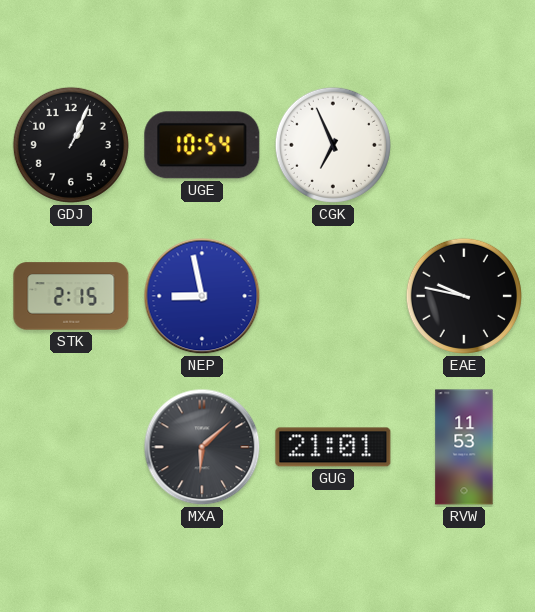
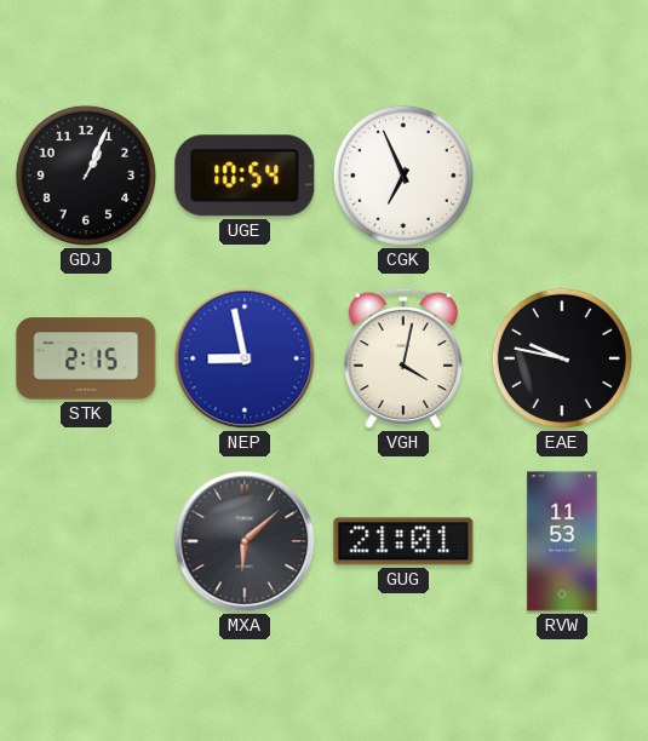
VGH: none -> 4:02
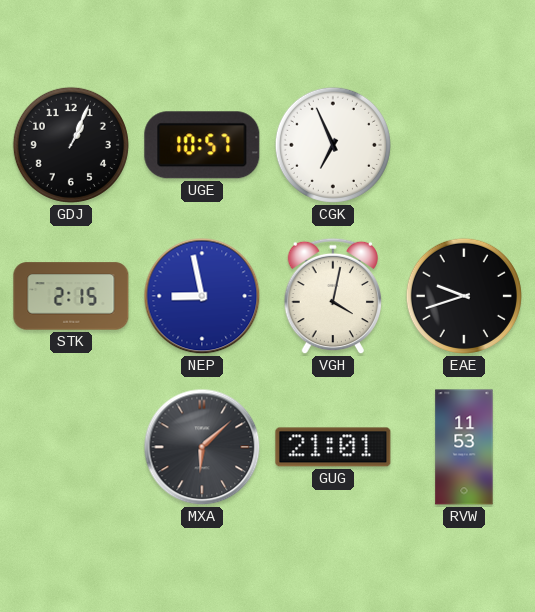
UGE: 10:54 -> 10:57
EAE: 9:47 -> 9:42
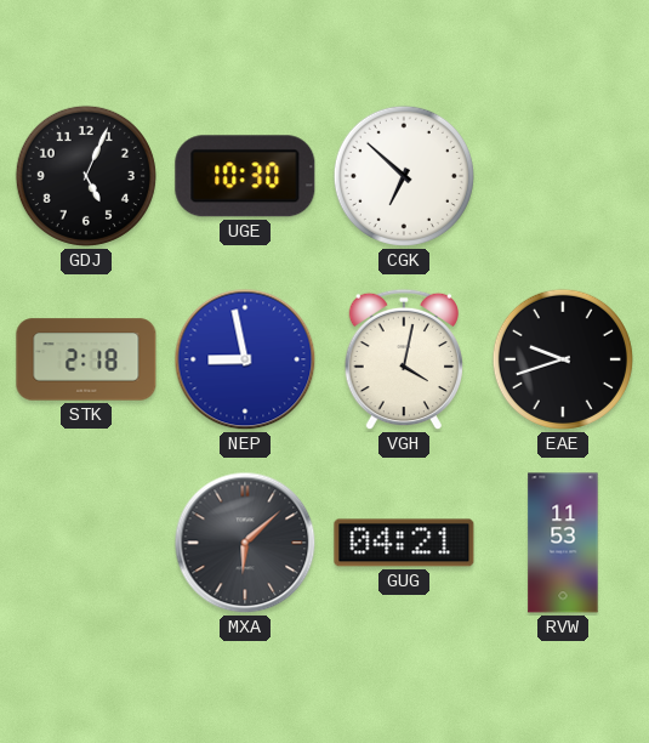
GDJ: 1:04 -> 5:04
UGE: 10:57 -> 10:30
CGK: 6:56 -> 6:52
STK: 2:15 -> 2:18
GUG: 21:01 -> 04:21
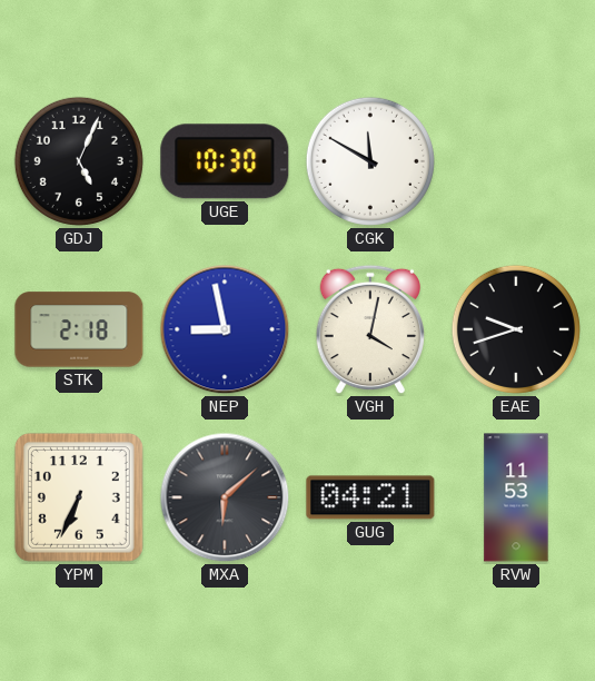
CGK: 6:52 -> 11:50
YPM: none -> 6:34
